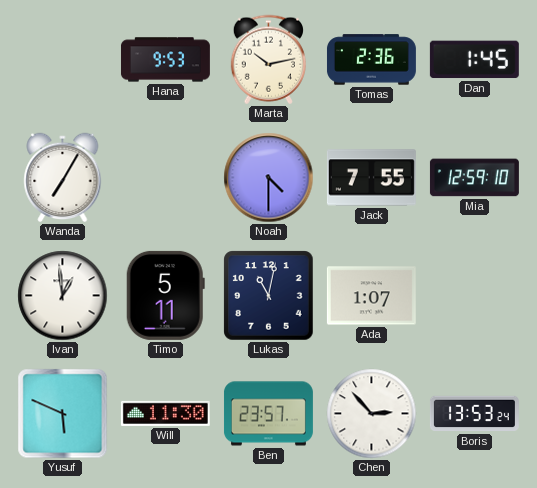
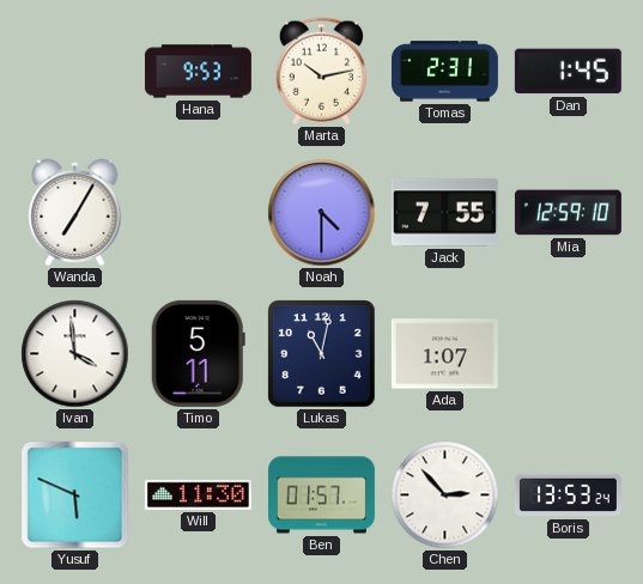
Tomas: 2:36 -> 2:31
Ivan: 12:59 -> 3:59
Ben: 23:57 -> 01:57
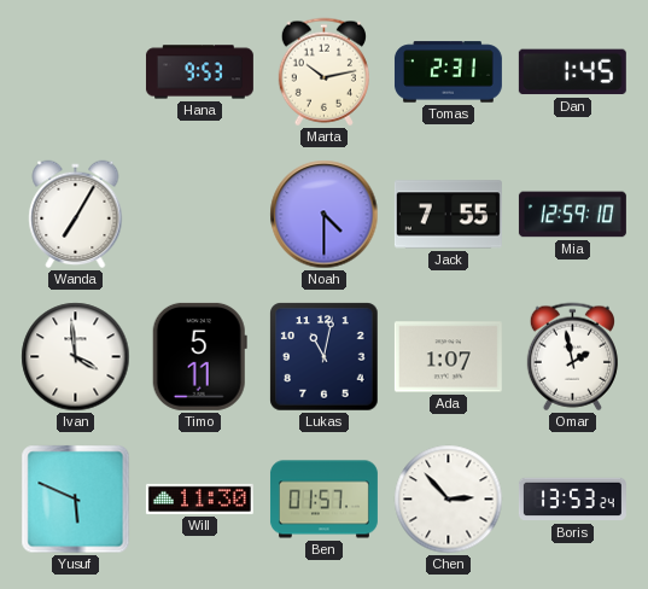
Omar: none -> 1:58
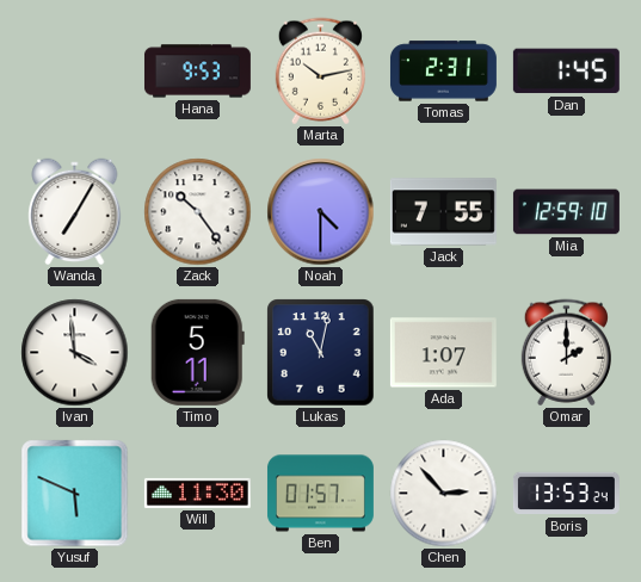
Zack: none -> 10:24
Omar: 1:58 -> 2:00
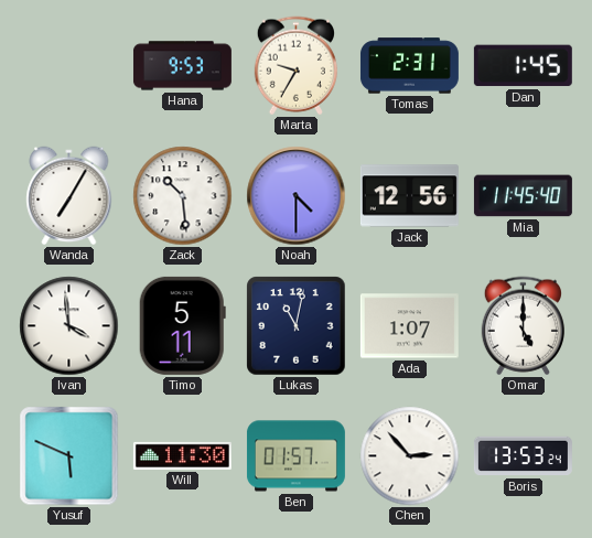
Marta: 10:13 -> 9:35
Zack: 10:24 -> 10:29
Jack: 7:55 -> 12:56
Mia: 12:59 -> 11:45
Omar: 2:00 -> 5:00
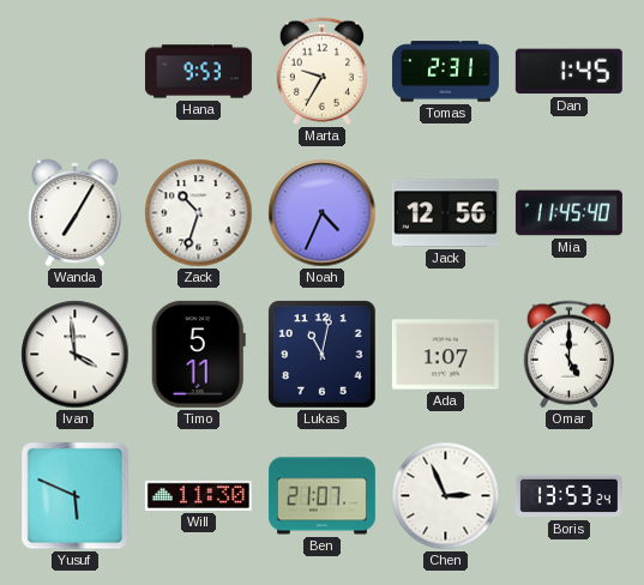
Zack: 10:29 -> 10:33
Noah: 4:30 -> 4:34
Ben: 01:57 -> 21:07
Chen: 2:53 -> 2:56
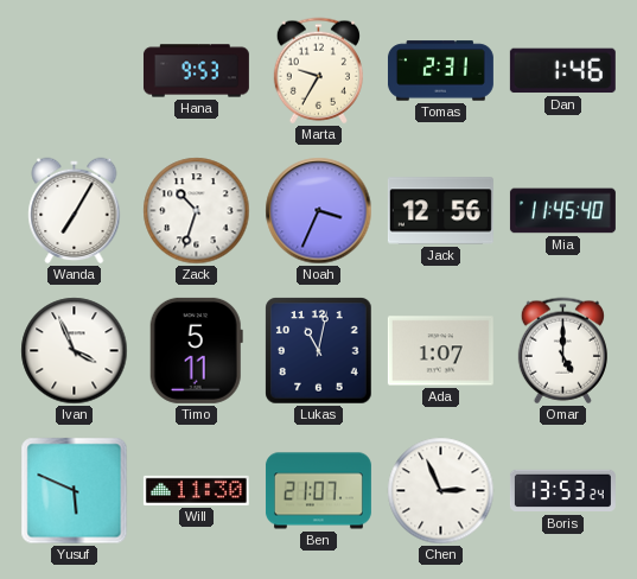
Dan: 1:45 -> 1:46
Noah: 4:34 -> 3:34
Ivan: 3:59 -> 3:56
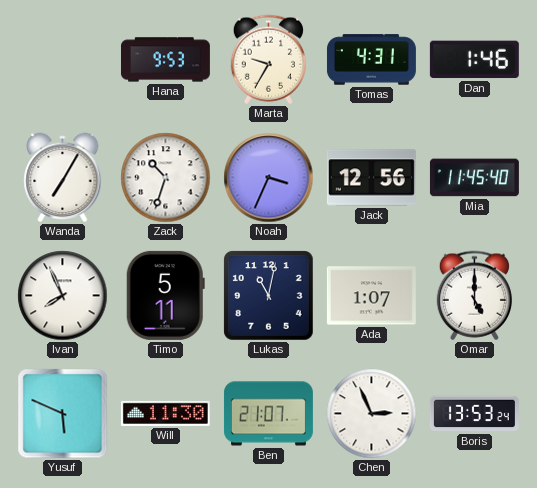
Tomas: 2:31 -> 4:31
Ivan: 3:56 -> 7:56
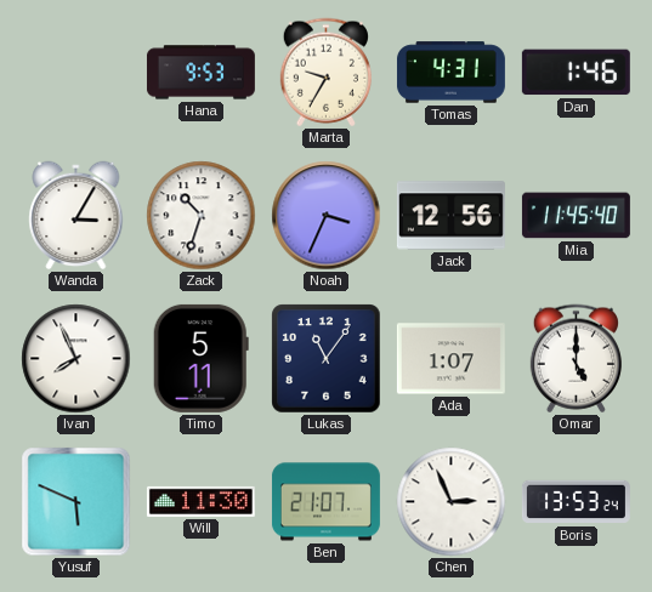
Wanda: 7:05 -> 3:05
Lukas: 11:02 -> 11:06
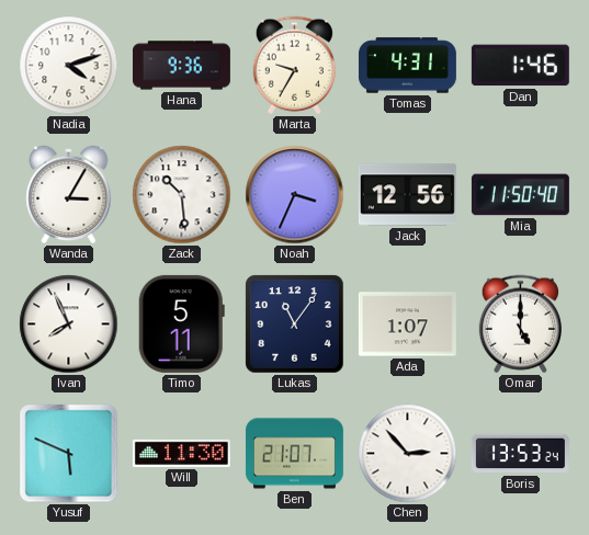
Nadia: none -> 4:12
Hana: 9:53 -> 9:36
Zack: 10:33 -> 10:29
Mia: 11:45 -> 11:50
Chen: 2:56 -> 2:53
